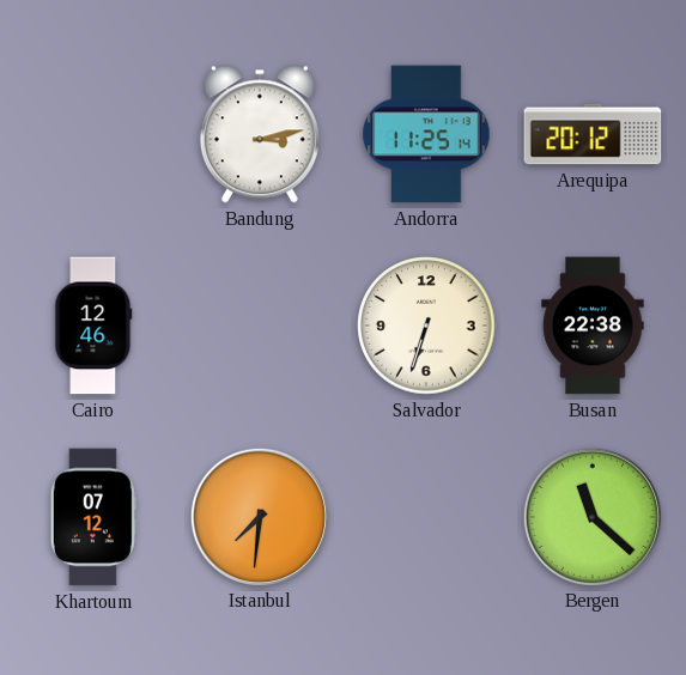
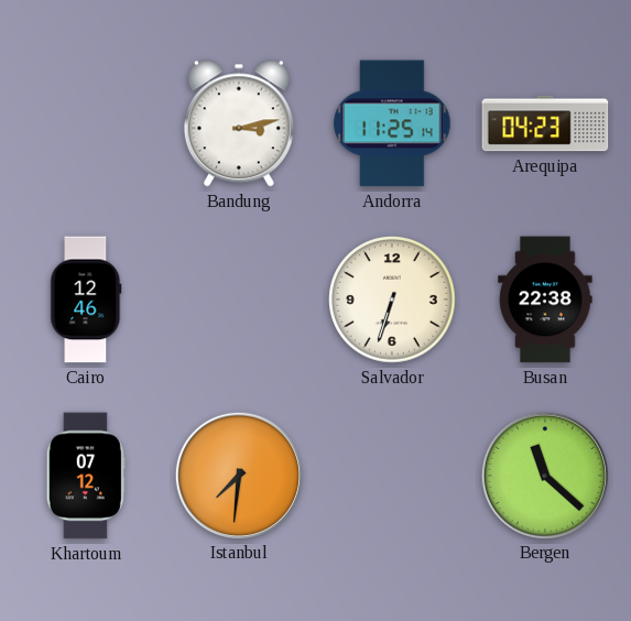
Arequipa: 20:12 -> 04:23
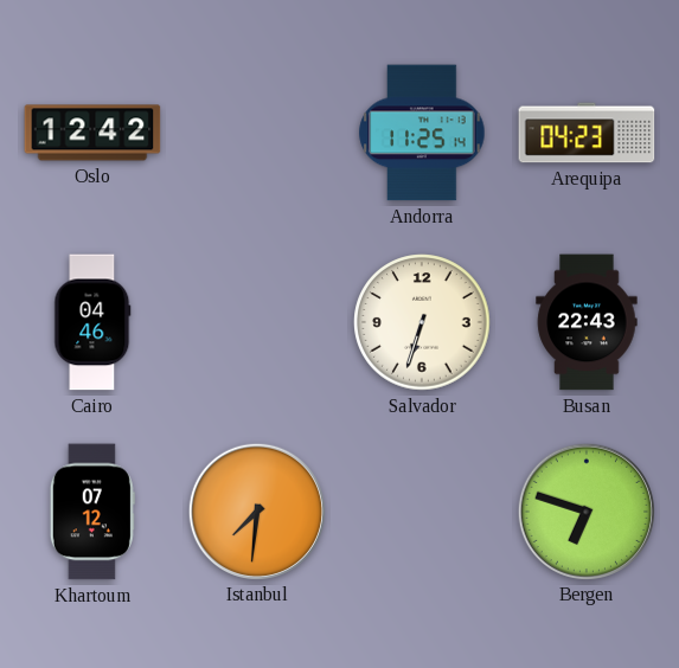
Oslo: none -> 12:42
Bandung: 3:13 -> none
Cairo: 12:46 -> 04:46
Busan: 22:38 -> 22:43
Bergen: 11:22 -> 6:48
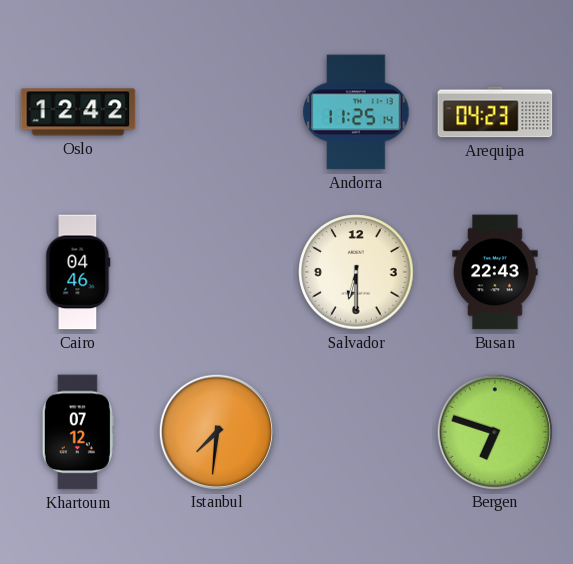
Salvador: 6:33 -> 6:30
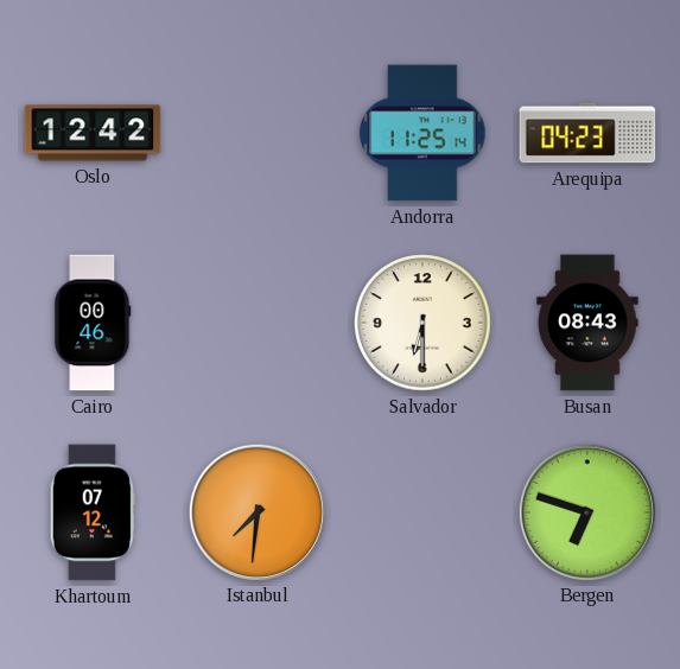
Cairo: 04:46 -> 00:46
Busan: 22:43 -> 08:43
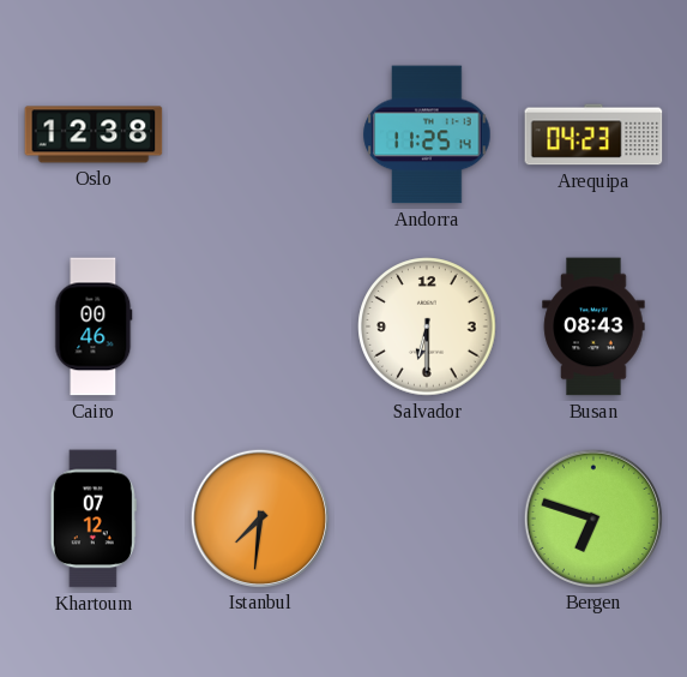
Oslo: 12:42 -> 12:38
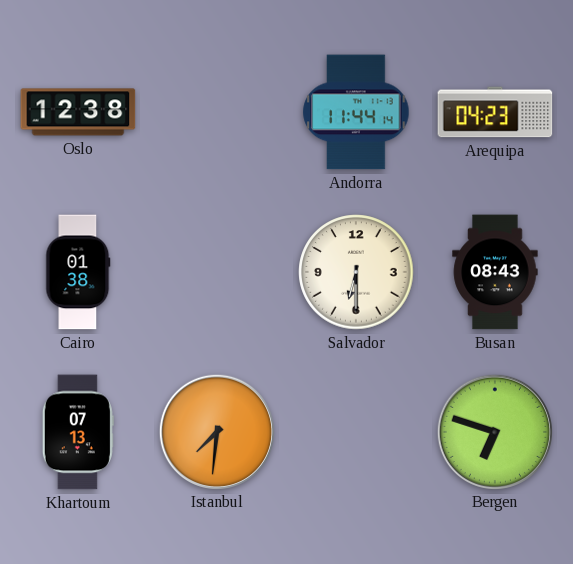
Andorra: 11:25 -> 11:44
Cairo: 00:46 -> 01:38
Khartoum: 07:12 -> 07:13
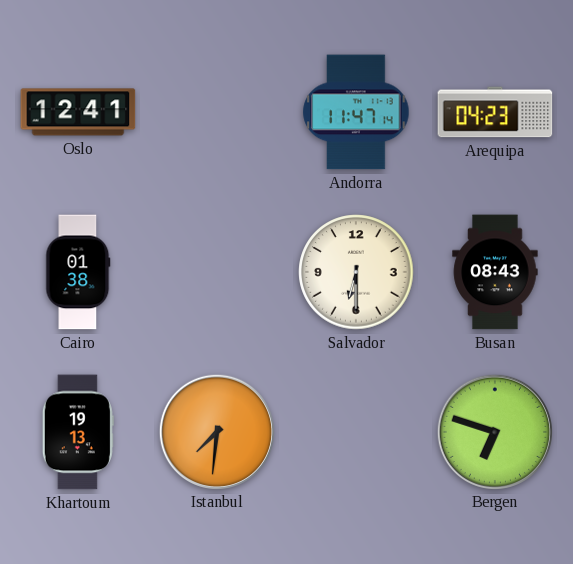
Oslo: 12:38 -> 12:41
Andorra: 11:44 -> 11:47
Khartoum: 07:13 -> 19:13
